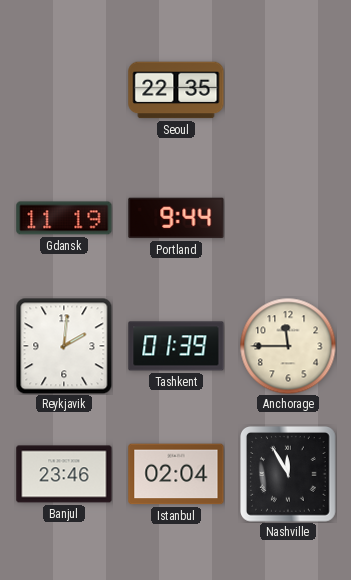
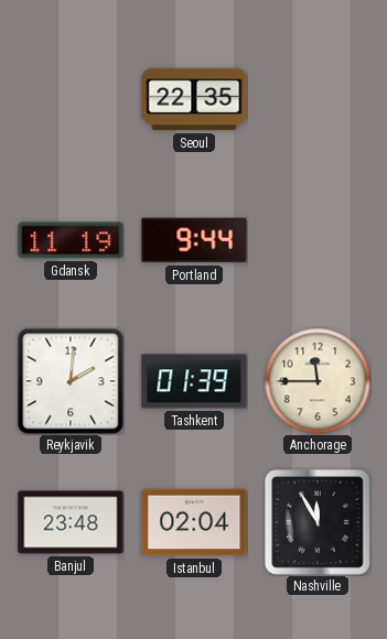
Banjul: 23:46 -> 23:48
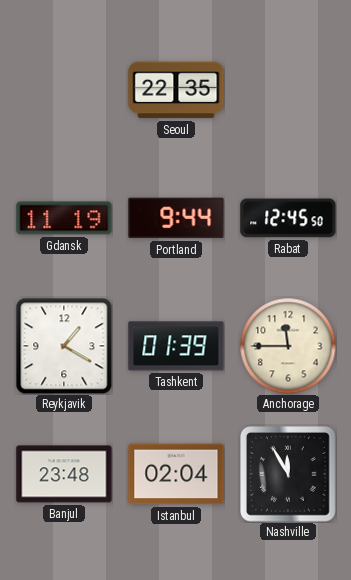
Rabat: none -> 12:45
Reykjavik: 2:01 -> 1:20
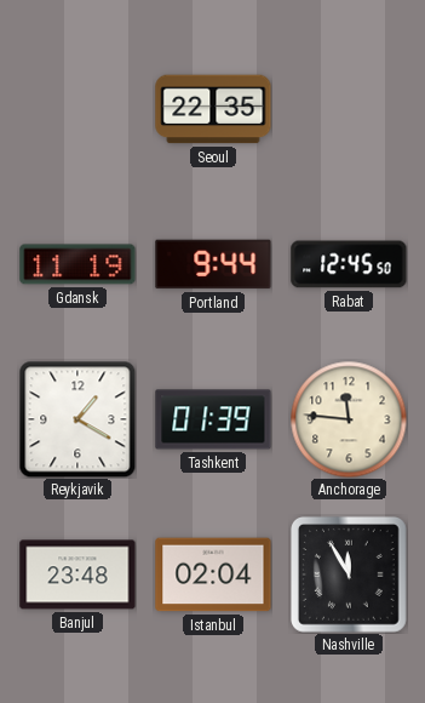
Anchorage: 11:45 -> 11:46
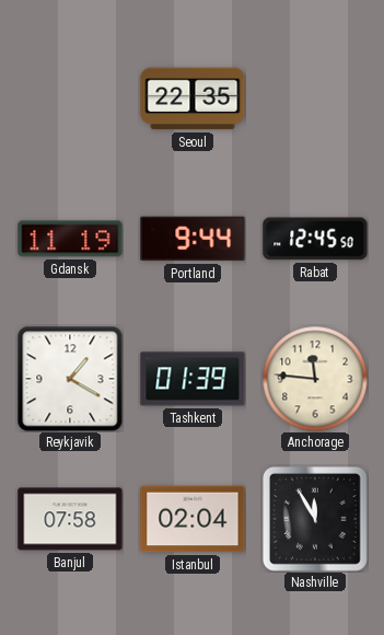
Banjul: 23:48 -> 07:58
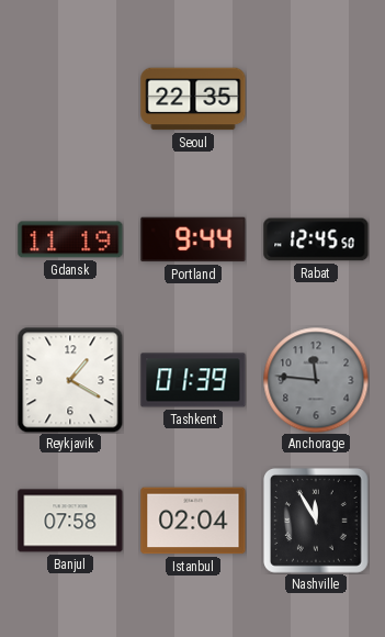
Anchorage dial: cream -> grey
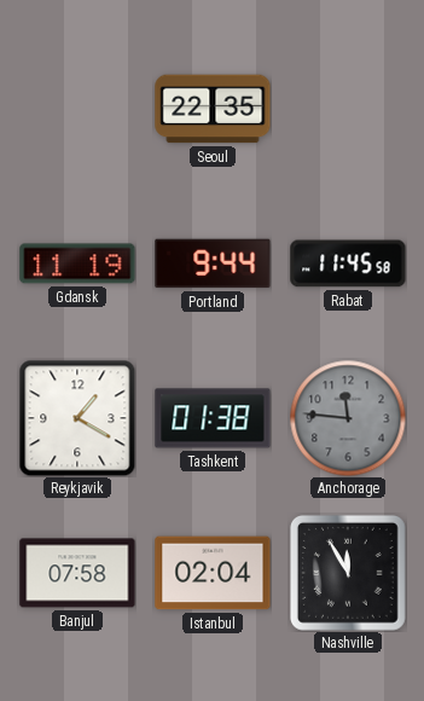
Rabat: 12:45 -> 11:45
Tashkent: 01:39 -> 01:38
